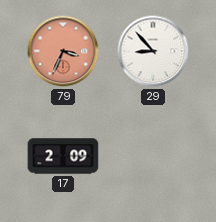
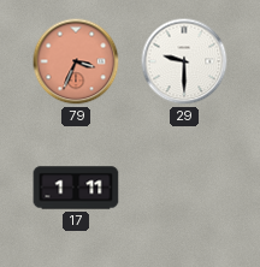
29: 8:53 -> 9:30
17: 2:09 -> 1:11
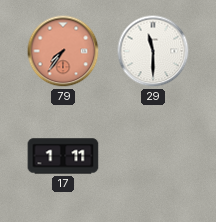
79: 3:34 -> 7:36
29: 9:30 -> 11:30
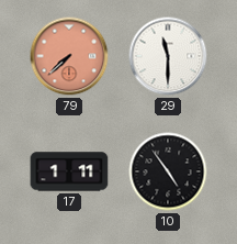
79: 7:36 -> 7:38
10: none -> 4:54
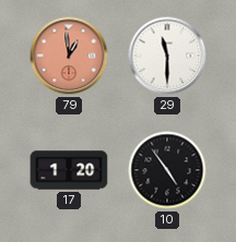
79: 7:38 -> 12:59
17: 1:11 -> 1:20
